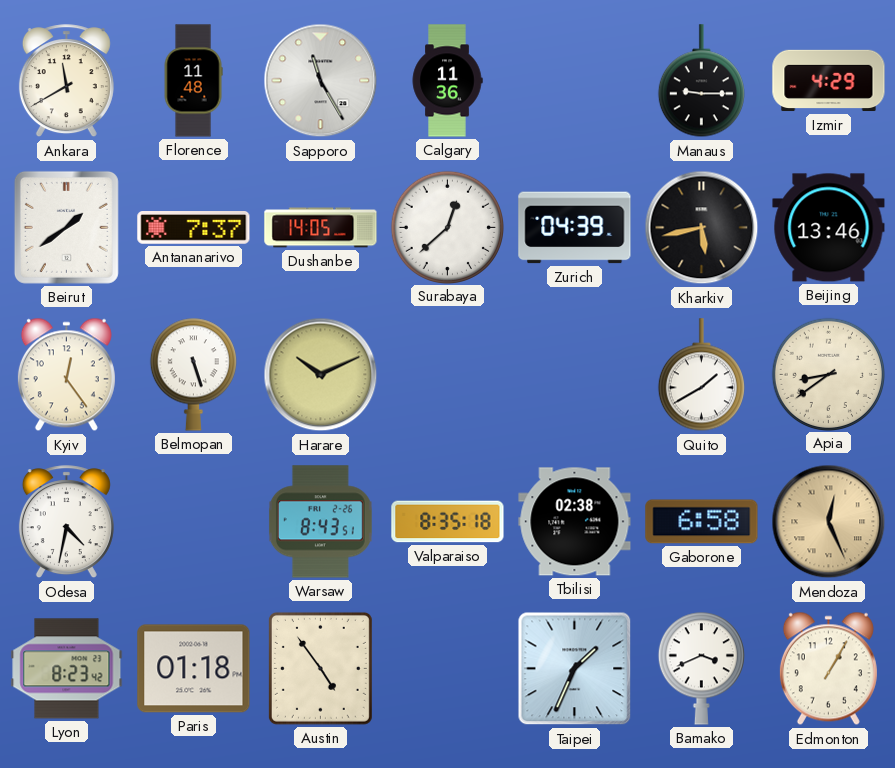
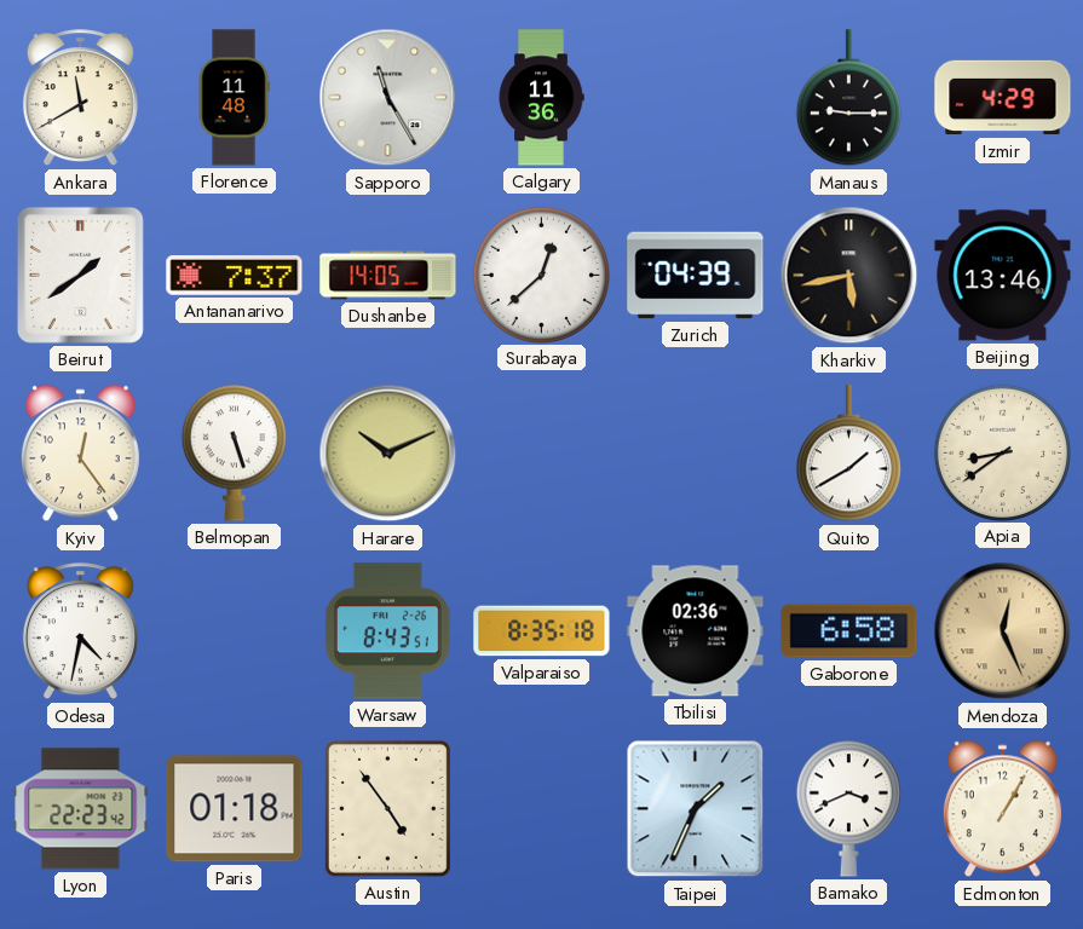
Tbilisi: 02:38 -> 02:36
Lyon: 8:23 -> 22:23
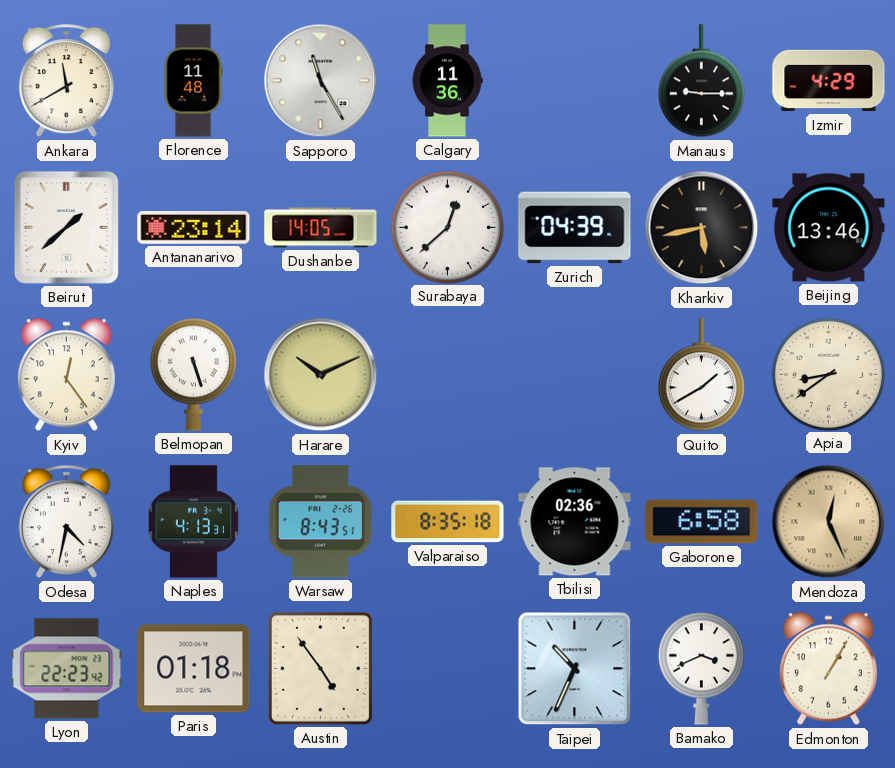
Beirut: 1:39 -> 1:38
Antananarivo: 7:37 -> 23:14
Naples: none -> 4:13
Taipei: 1:34 -> 10:34
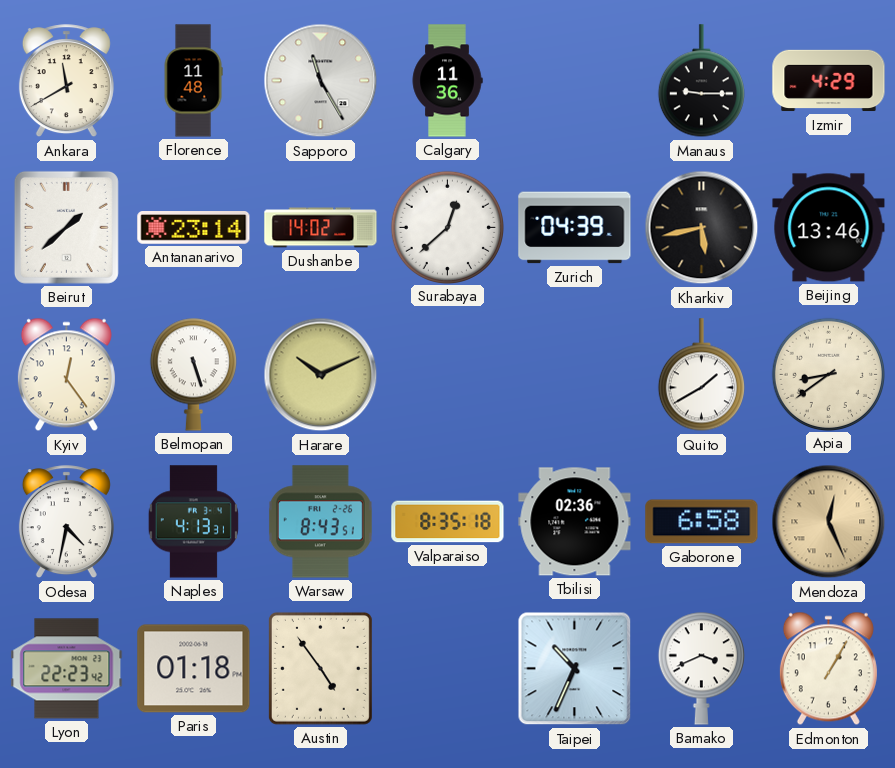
Dushanbe: 14:05 -> 14:02
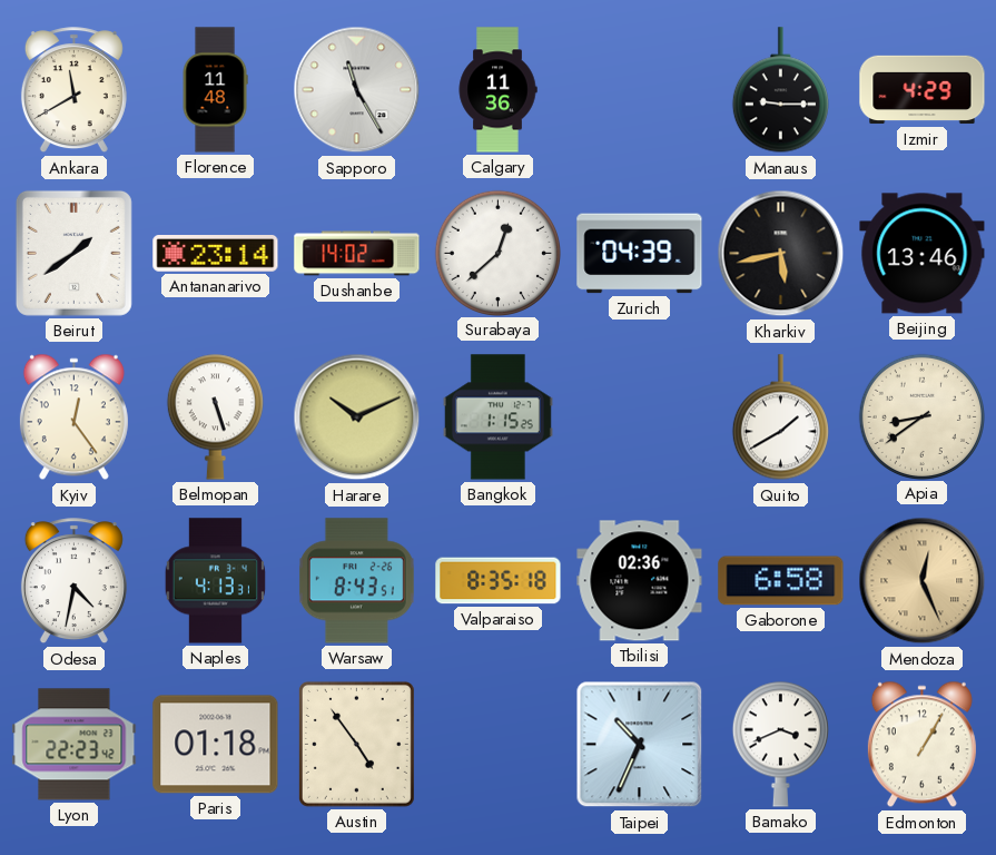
Beirut: 1:38 -> 1:39
Bangkok: none -> 1:15
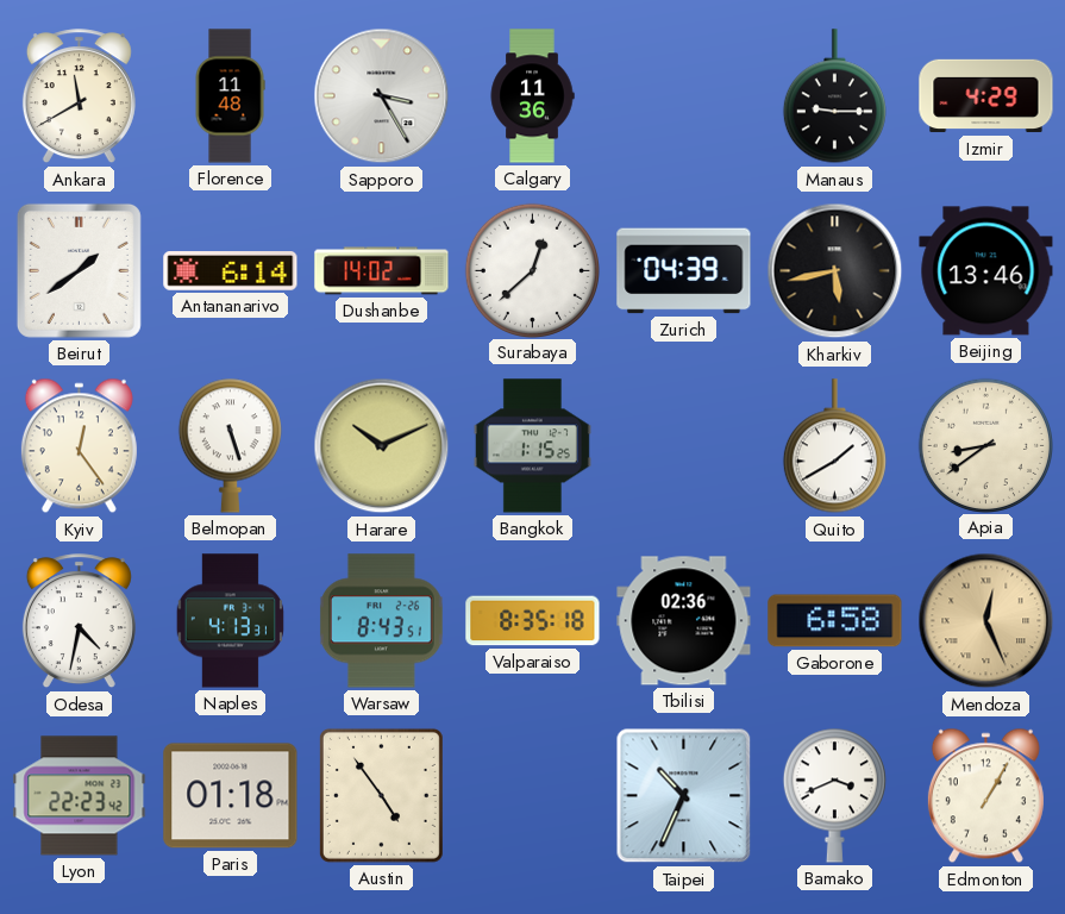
Sapporo: 11:25 -> 3:25
Antananarivo: 23:14 -> 6:14
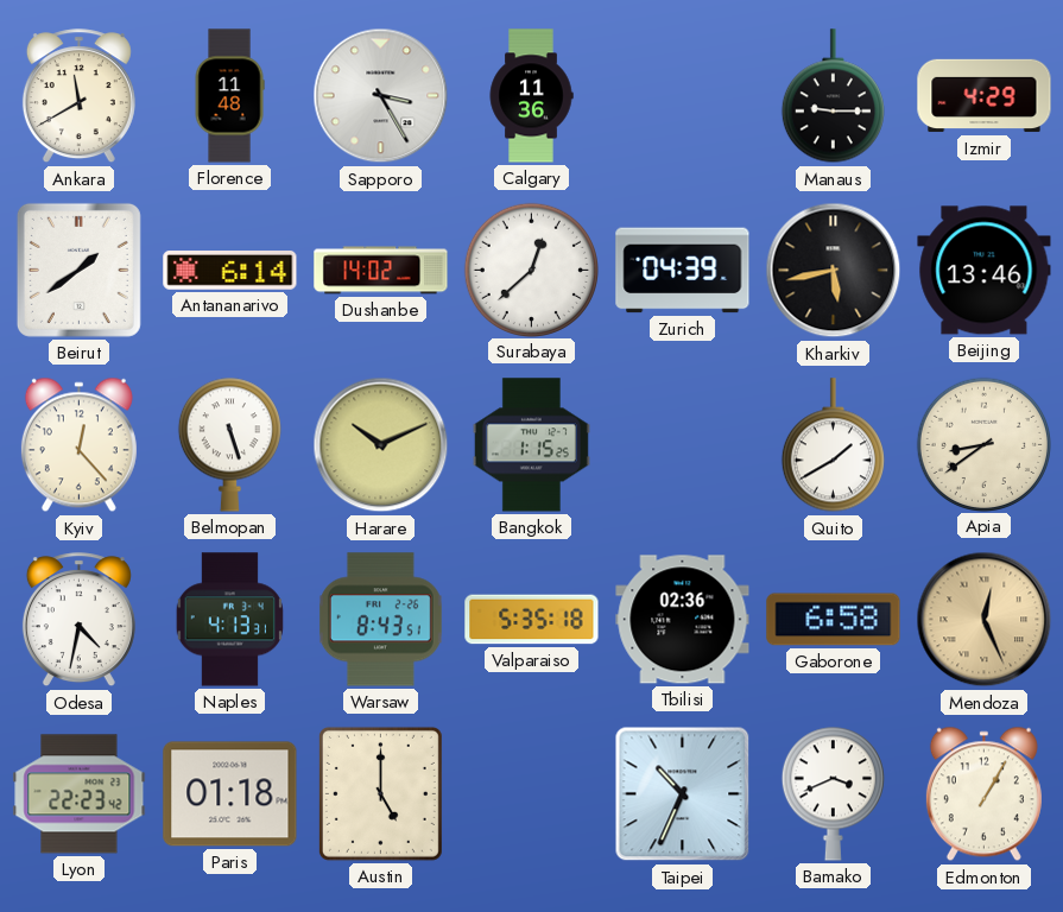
Kyiv: 12:24 -> 12:23
Valparaiso: 8:35 -> 5:35
Austin: 4:54 -> 5:00
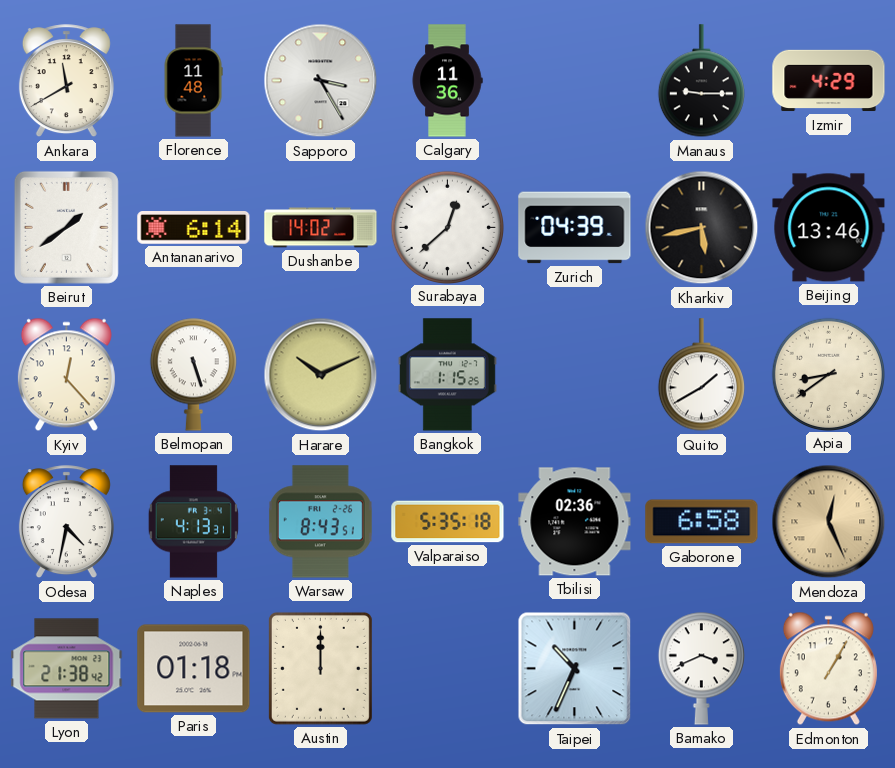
Lyon: 22:23 -> 21:38
Austin: 5:00 -> 12:00
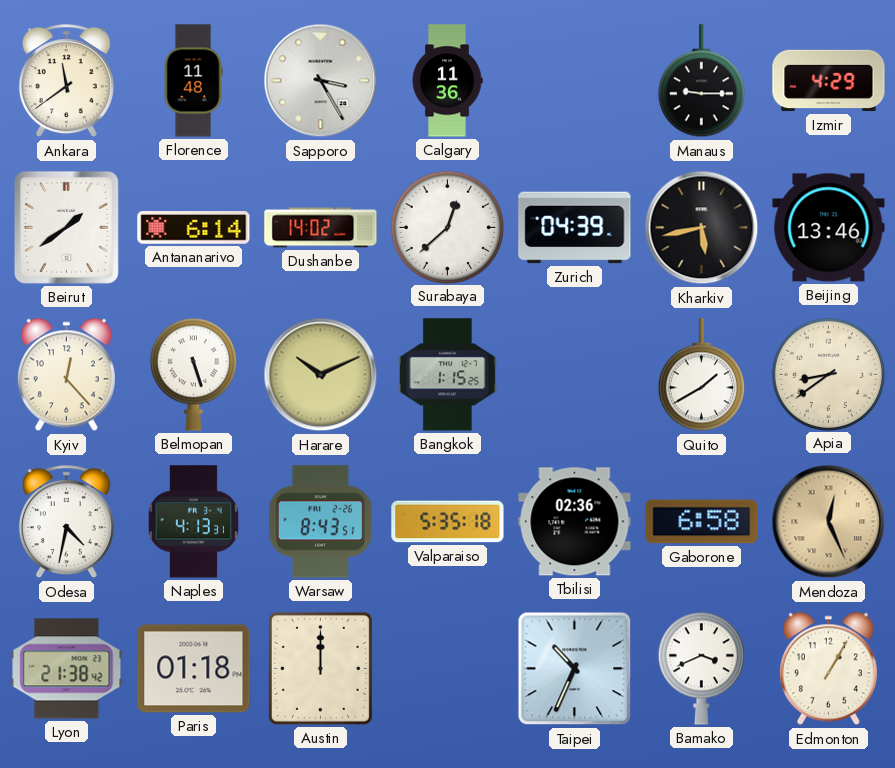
Ankara: 11:40 -> 11:39
